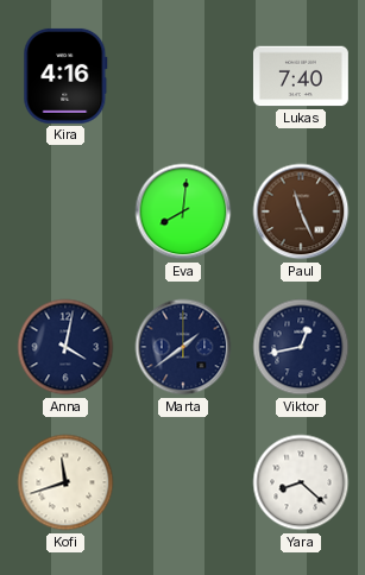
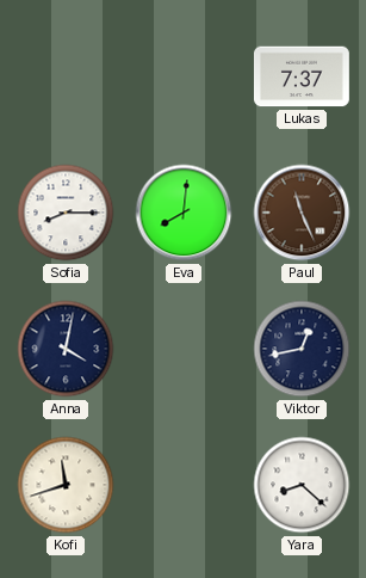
Kira: 4:16 -> none
Lukas: 7:40 -> 7:37
Sofia: none -> 8:15
Marta: 1:39 -> none
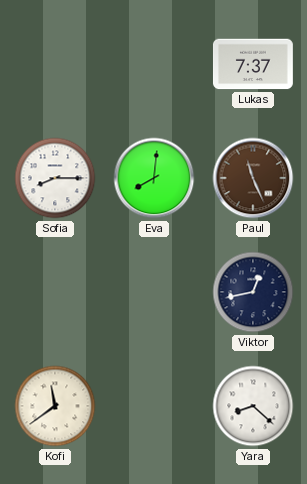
Anna: 4:02 -> none
Kofi: 11:42 -> 11:39
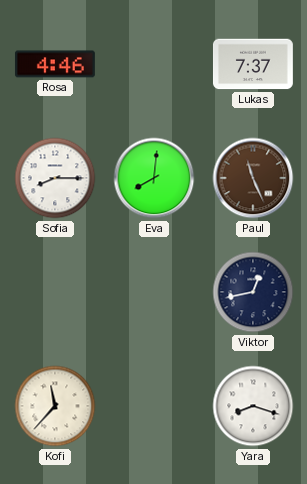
Rosa: none -> 4:46
Kofi: 11:39 -> 11:37
Yara: 8:22 -> 8:18
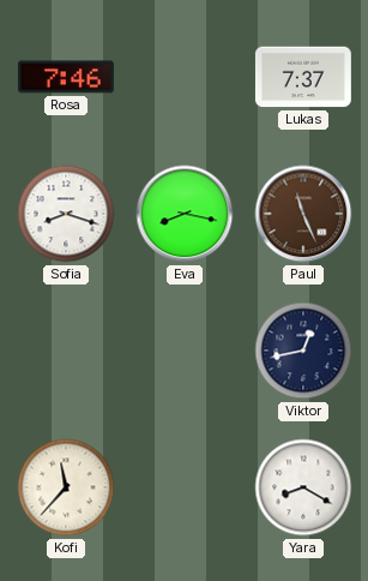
Rosa: 4:46 -> 7:46
Sofia: 8:15 -> 8:18
Eva: 8:01 -> 8:17
Yara: 8:18 -> 8:20
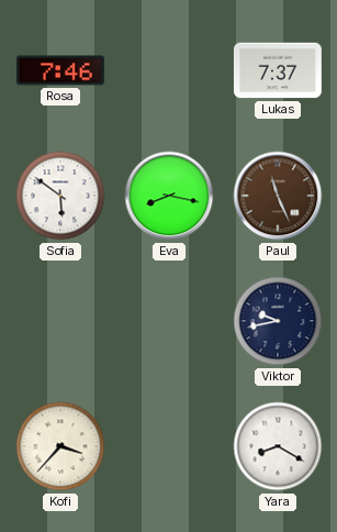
Sofia: 8:18 -> 5:51
Viktor: 12:43 -> 9:43
Kofi: 11:37 -> 3:37
